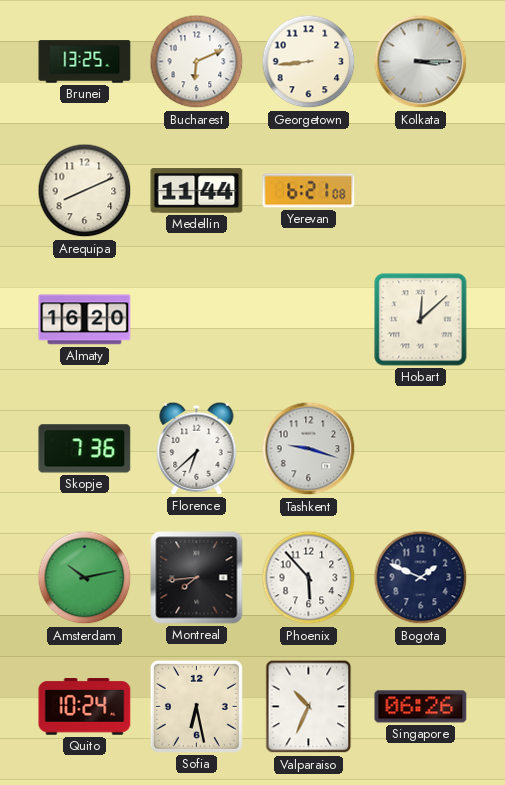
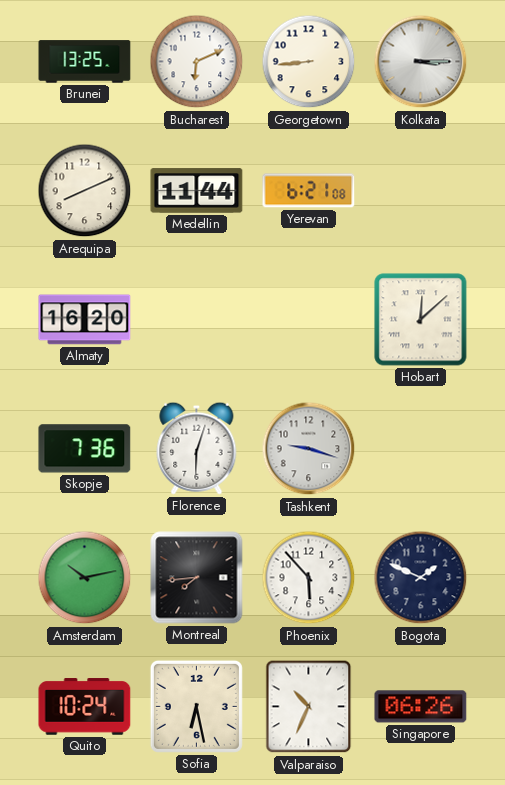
Florence: 6:38 -> 6:03
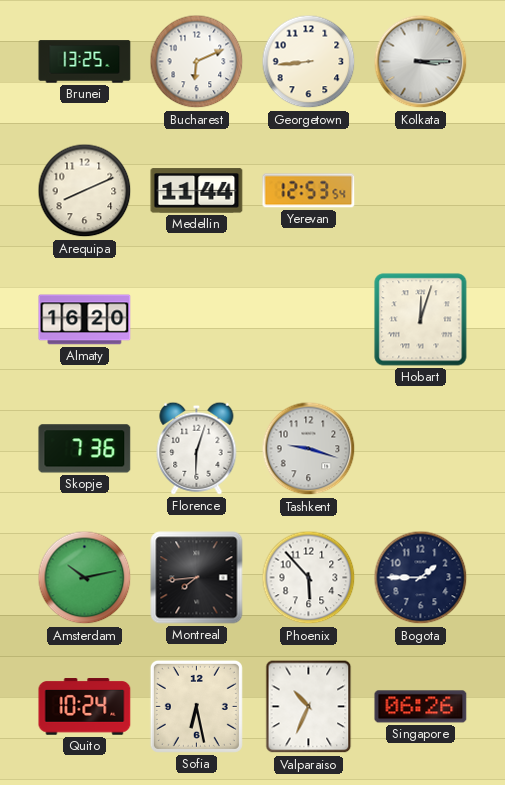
Yerevan: 6:21 -> 12:53
Hobart: 12:08 -> 12:03
Bogota: 1:49 -> 1:45
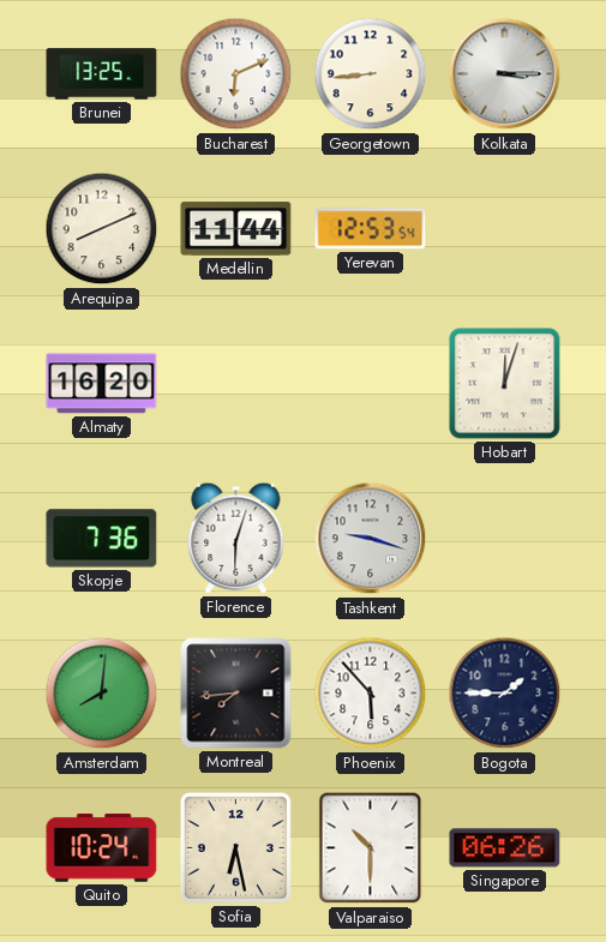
Amsterdam: 10:13 -> 8:01
Valparaiso: 10:34 -> 10:30
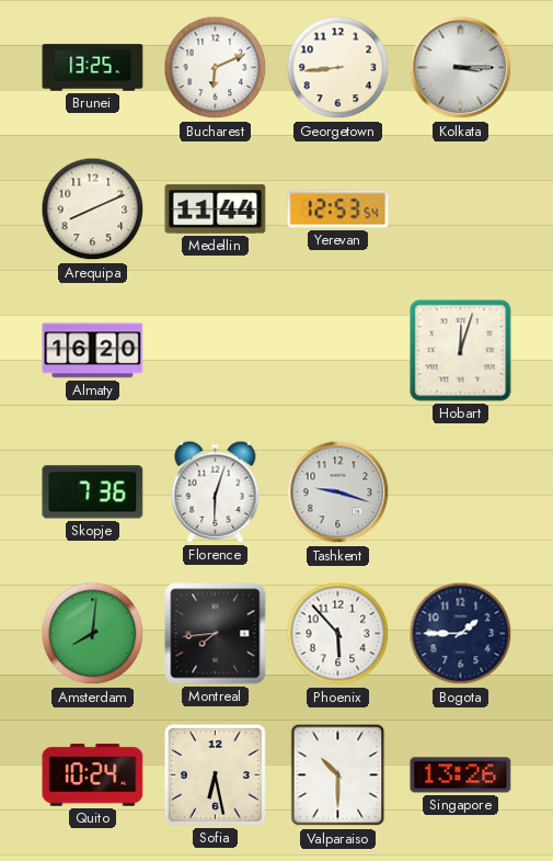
Singapore: 06:26 -> 13:26
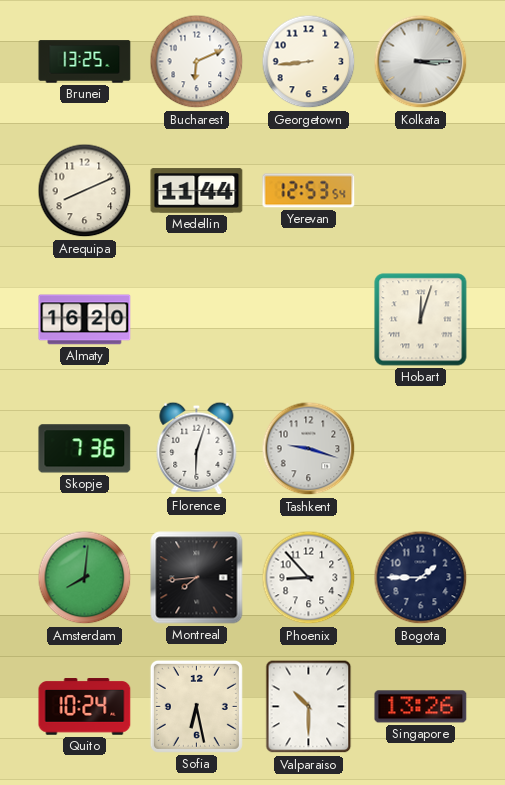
Phoenix: 5:53 -> 8:53
